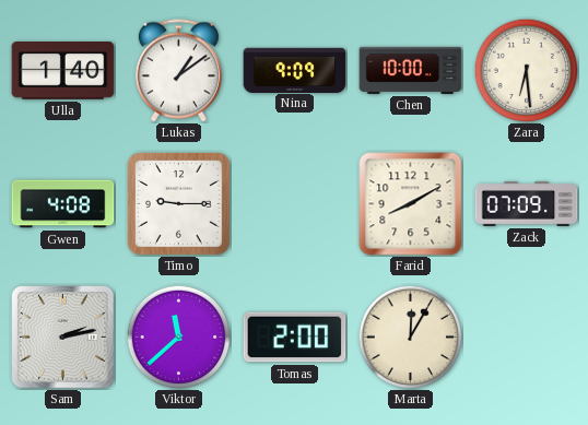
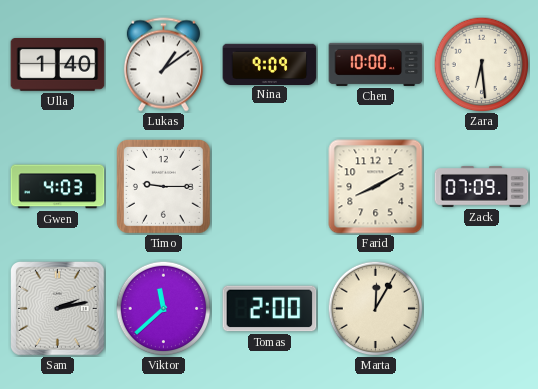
Gwen: 4:08 -> 4:03
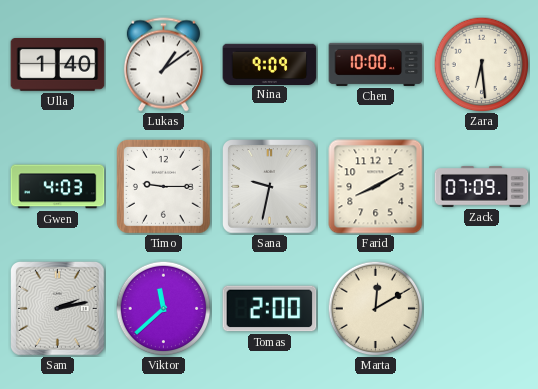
Sana: none -> 9:32
Marta: 12:05 -> 12:10
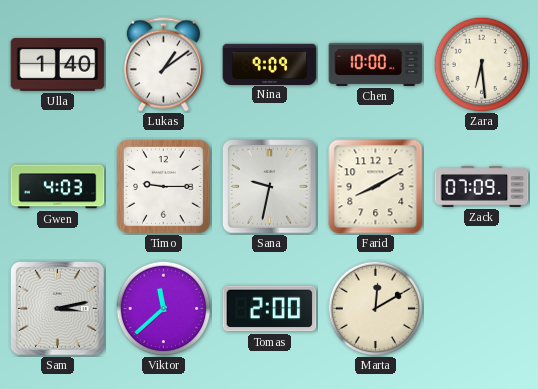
Sam: 2:13 -> 3:13
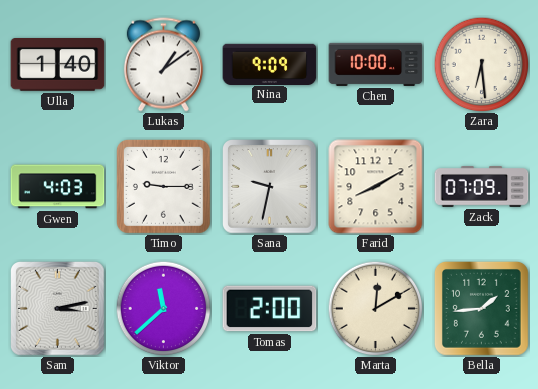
Bella: none -> 1:44
